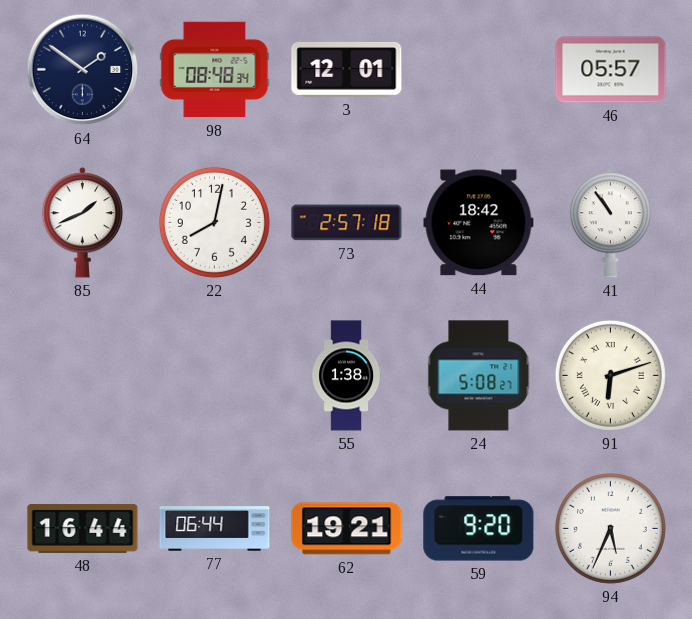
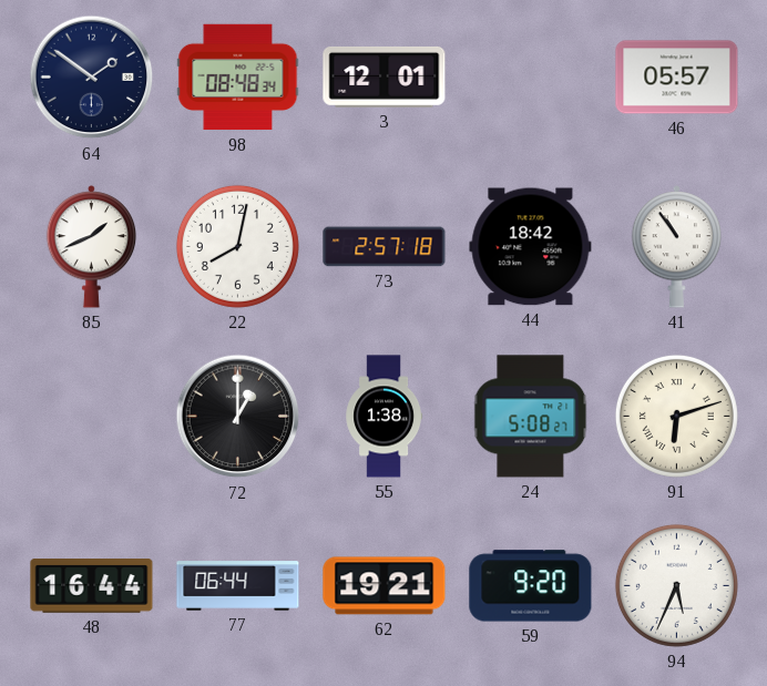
72: none -> 1:00
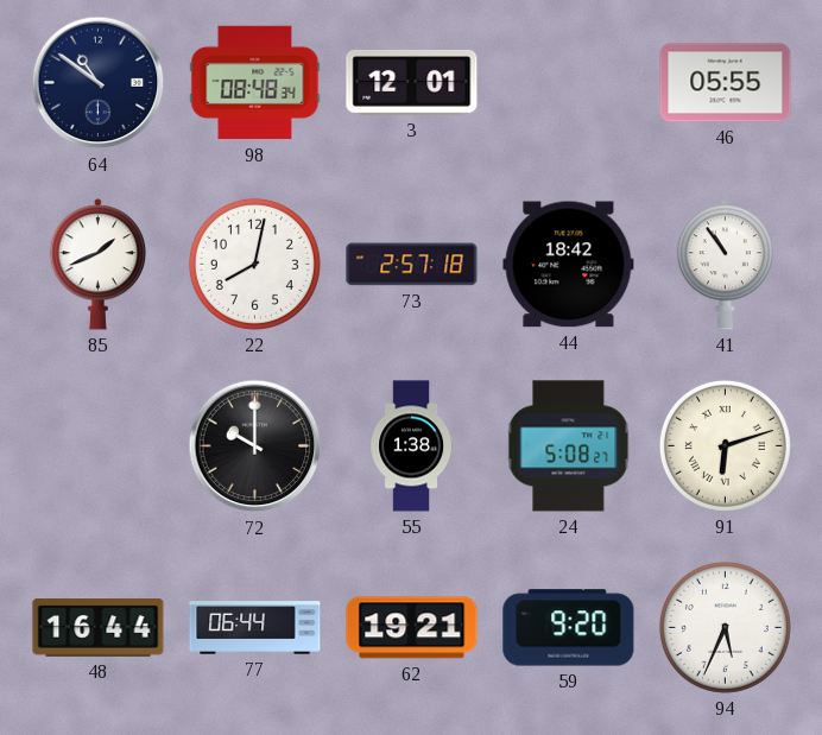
64: 1:51 -> 10:51
46: 05:57 -> 05:55
72: 1:00 -> 10:00
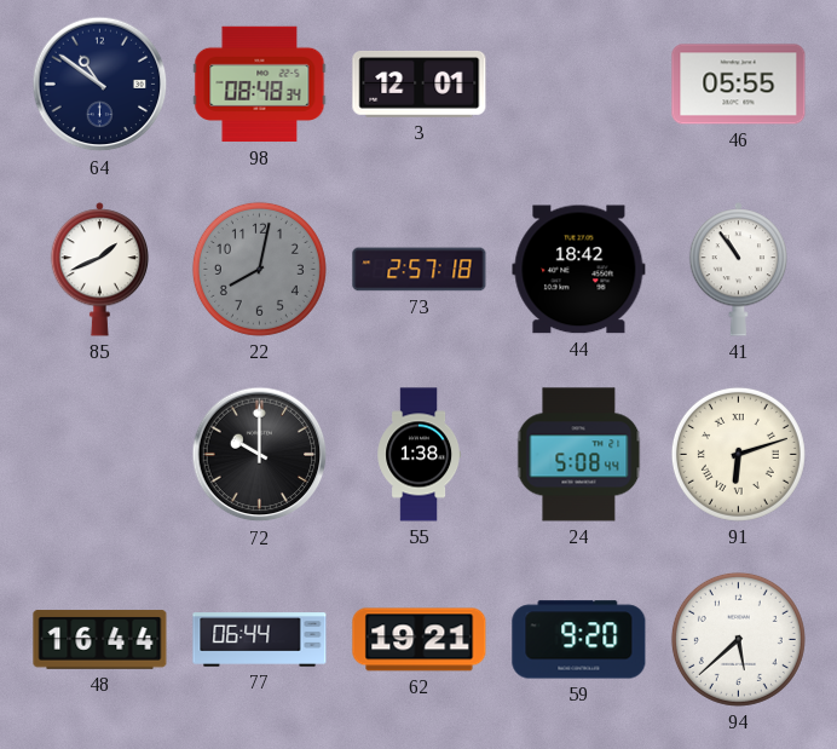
22 dial: white -> grey
24: 5:08:27 -> 5:08:44
94: 5:34 -> 5:38
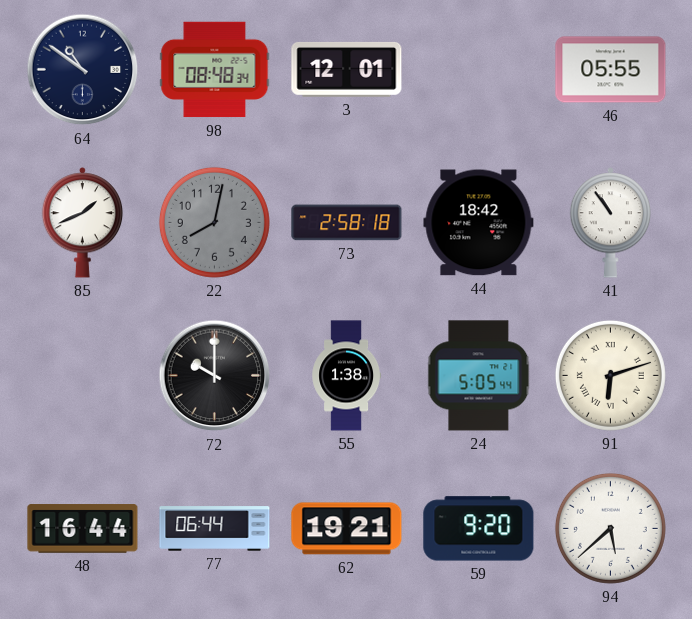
73: 2:57 -> 2:58
24: 5:08 -> 5:05
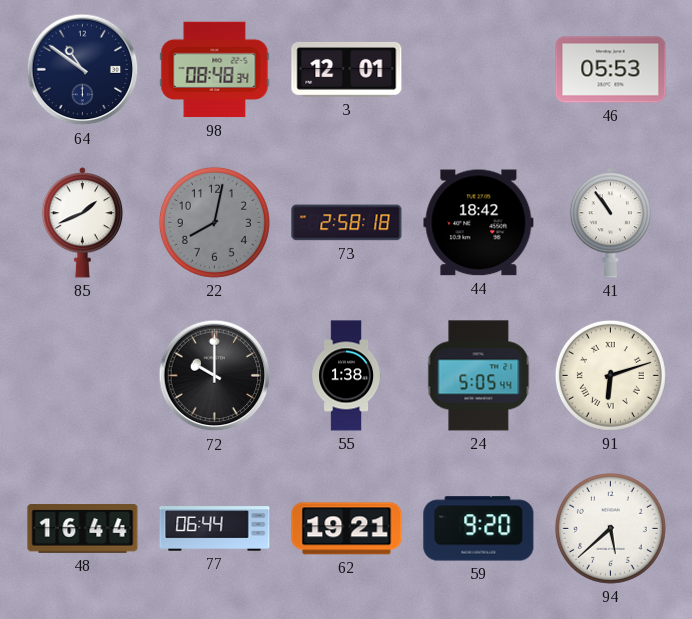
46: 05:55 -> 05:53
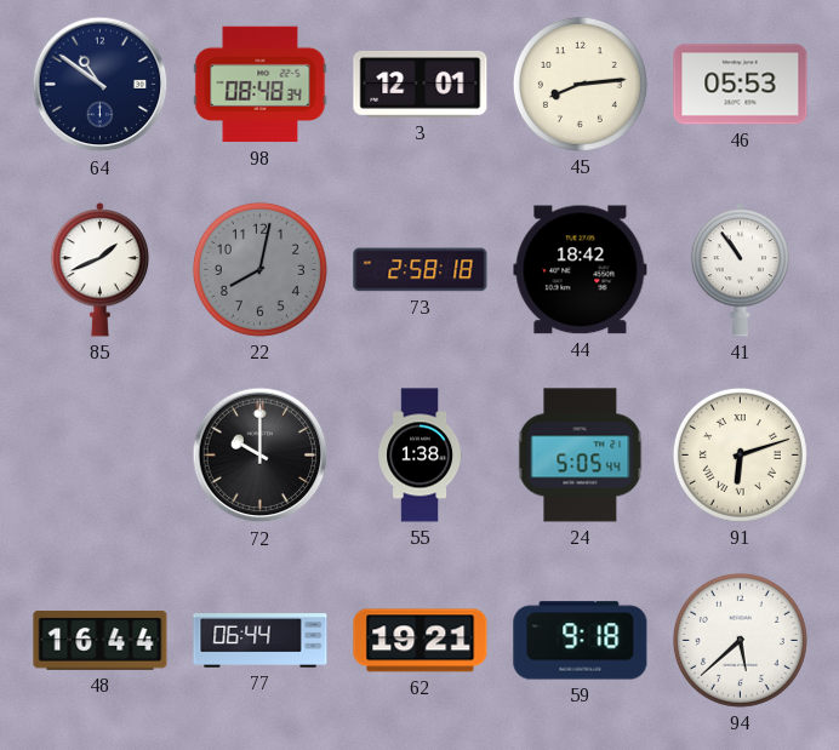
45: none -> 8:14
59: 9:20 -> 9:18
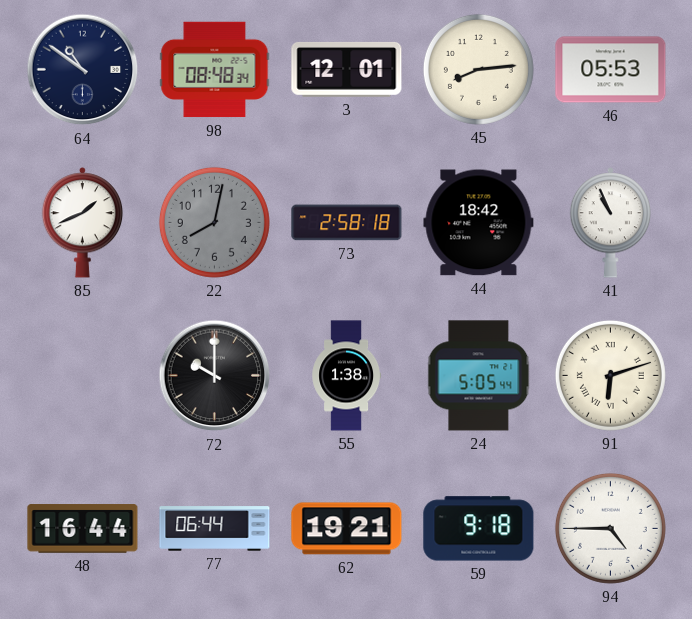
41: 10:54 -> 10:56
94: 5:38 -> 4:45
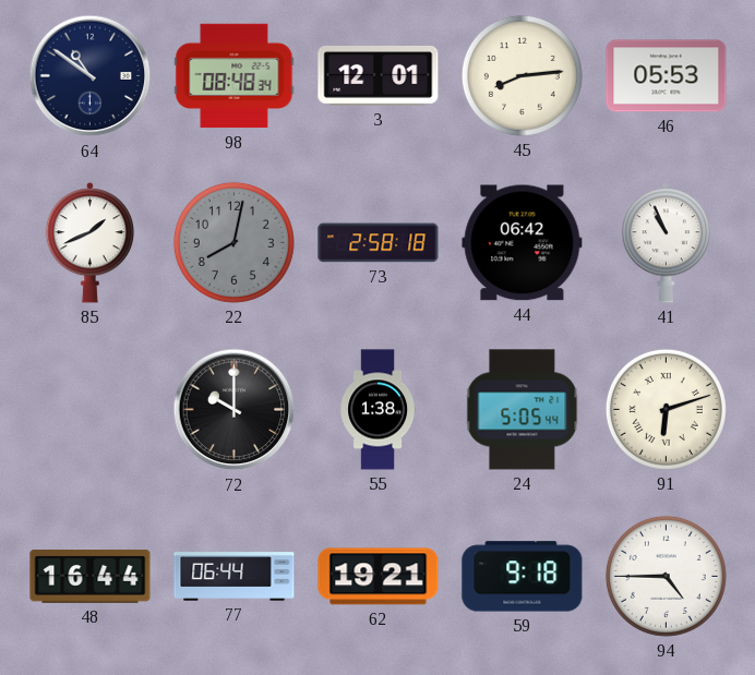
44: 18:42 -> 06:42
